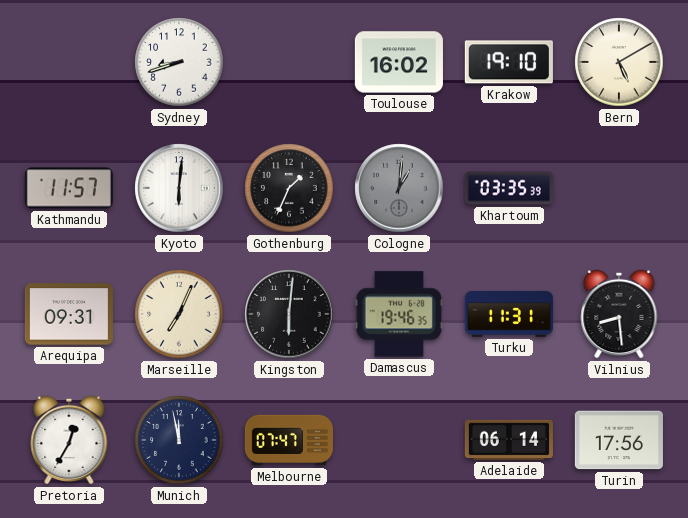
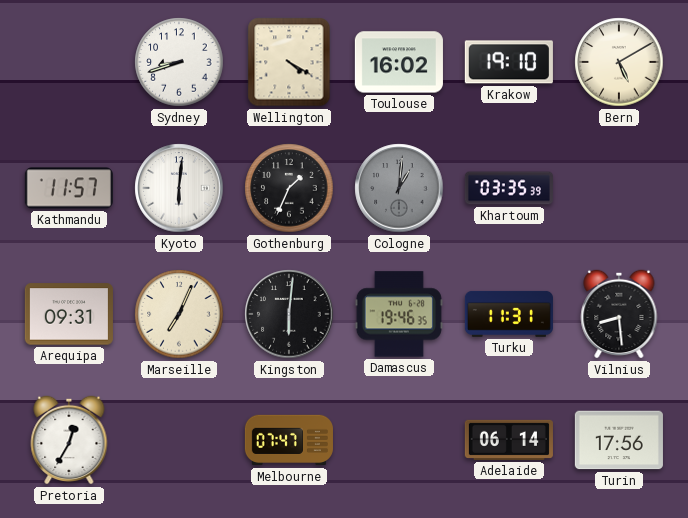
Wellington: none -> 4:20
Munich: 11:58 -> none
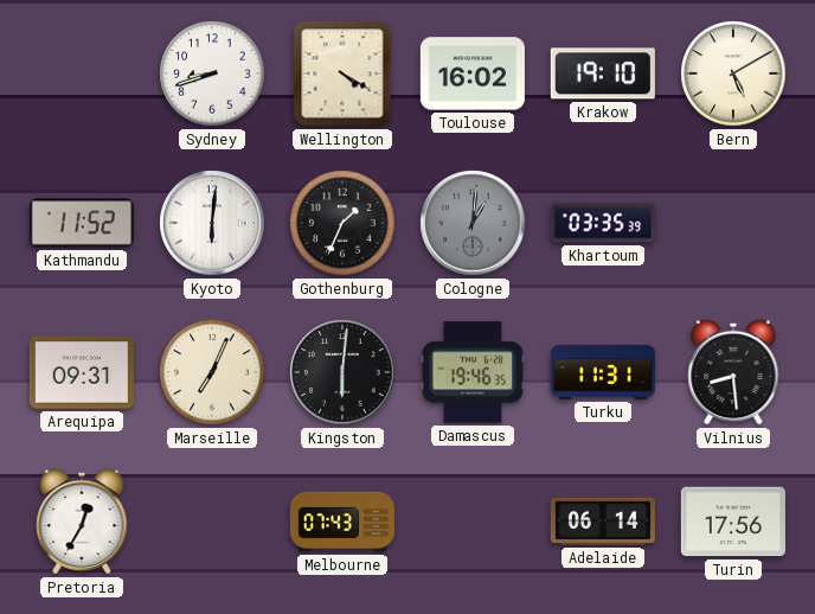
Kathmandu: 11:57 -> 11:52
Melbourne: 07:47 -> 07:43
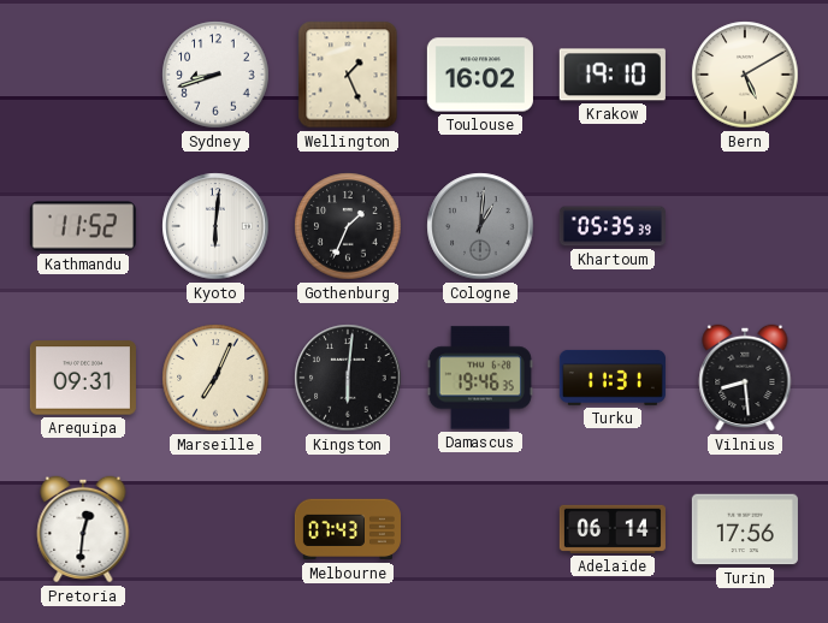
Wellington: 4:20 -> 1:26
Khartoum: 03:35 -> 05:35
Pretoria: 12:35 -> 12:31
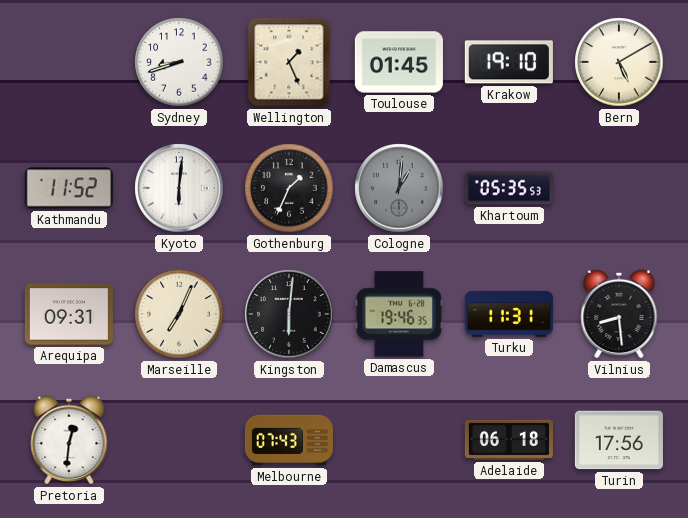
Toulouse: 16:02 -> 01:45
Khartoum: 05:35:39 -> 05:35:53
Adelaide: 06:14 -> 06:18
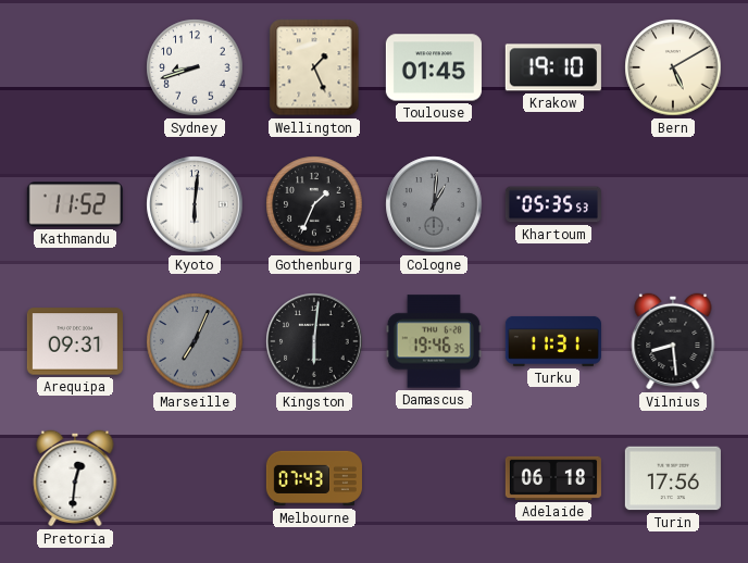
Marseille dial: cream -> grey
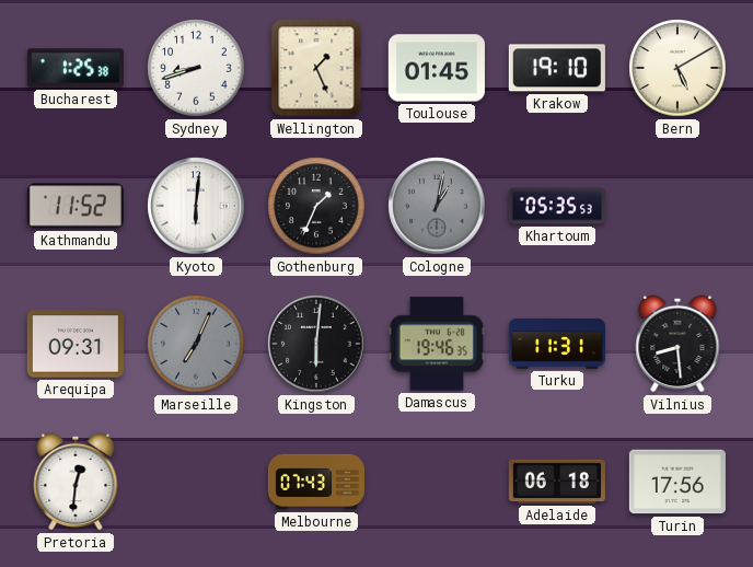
Bucharest: none -> 1:25
Cologne: 1:01 -> 1:02
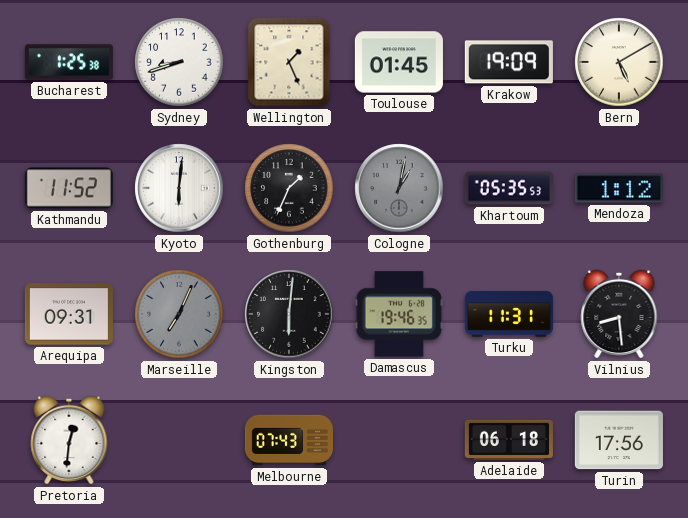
Krakow: 19:10 -> 19:09
Mendoza: none -> 1:12
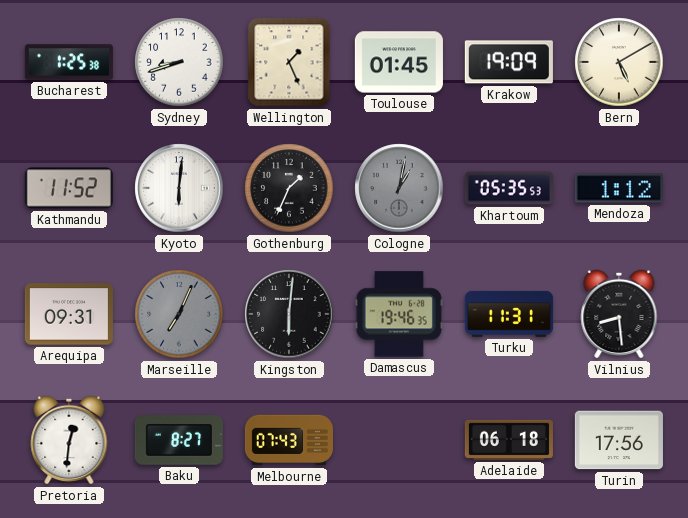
Baku: none -> 8:27
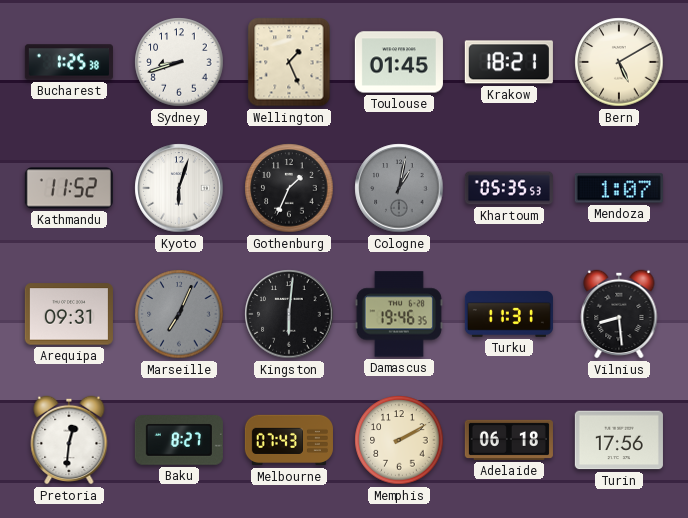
Krakow: 19:09 -> 18:21
Kyoto: 6:01 -> 6:03
Mendoza: 1:12 -> 1:07
Memphis: none -> 2:10
